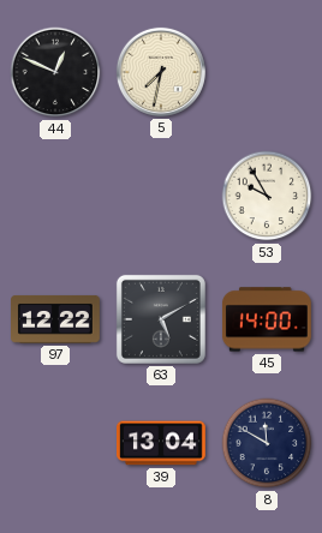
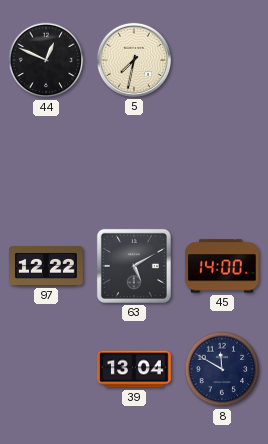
53: 9:55 -> none
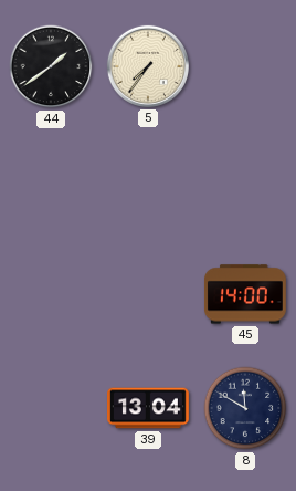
44: 12:49 -> 1:39
5: 7:32 -> 7:36
97: 12:22 -> none
63: 5:10 -> none
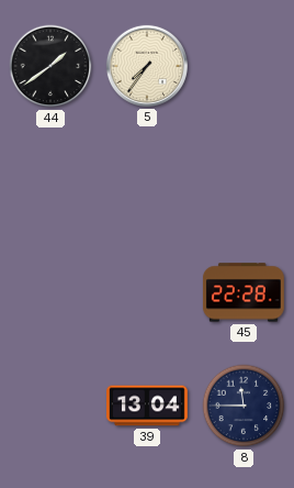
45: 14:00 -> 22:28
8: 11:50 -> 11:45
